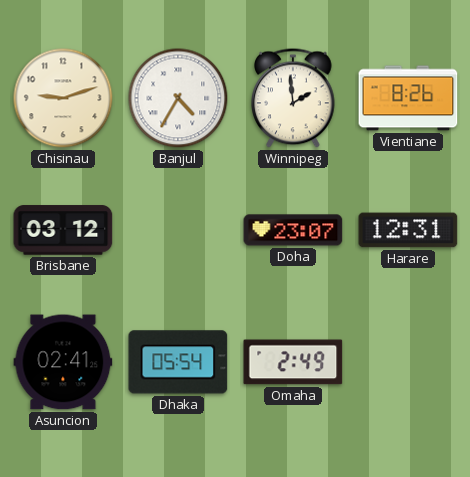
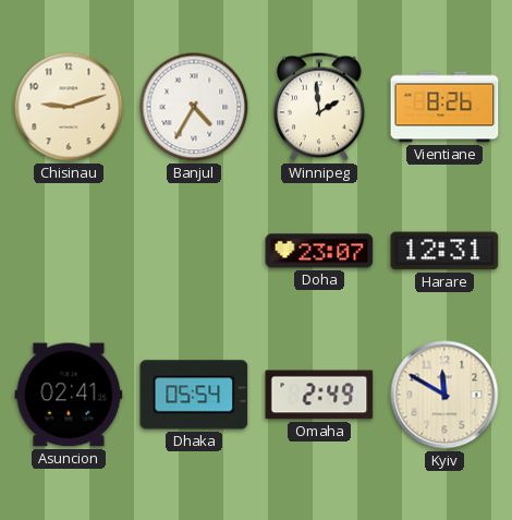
Brisbane: 03:12 -> none
Kyiv: none -> 11:50
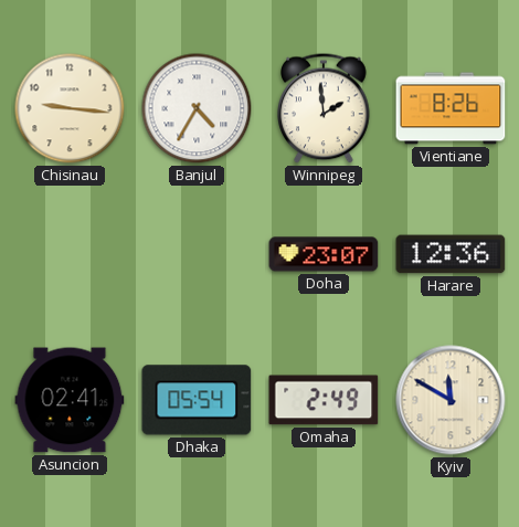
Chisinau: 9:12 -> 9:16
Harare: 12:31 -> 12:36
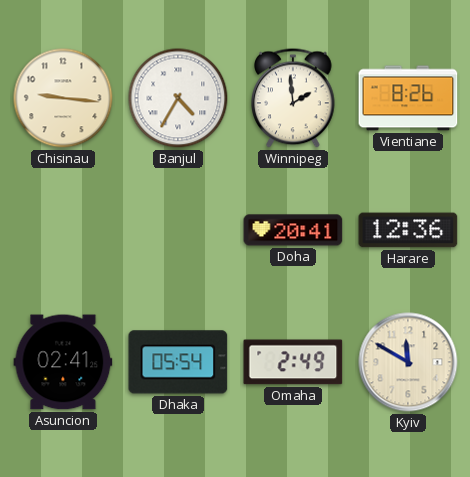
Doha: 23:07 -> 20:41
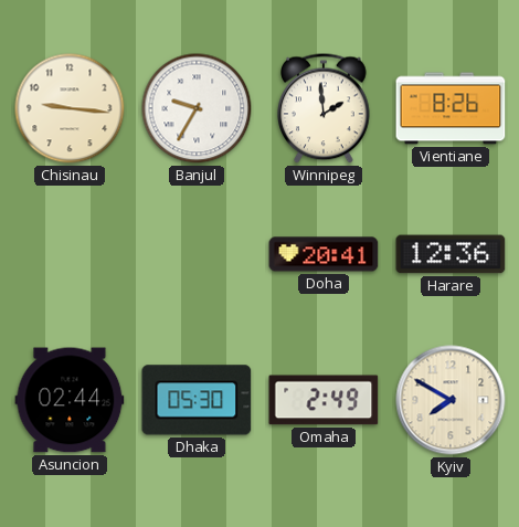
Banjul: 4:35 -> 9:35
Asuncion: 02:41 -> 02:44
Dhaka: 05:54 -> 05:30
Kyiv: 11:50 -> 7:50
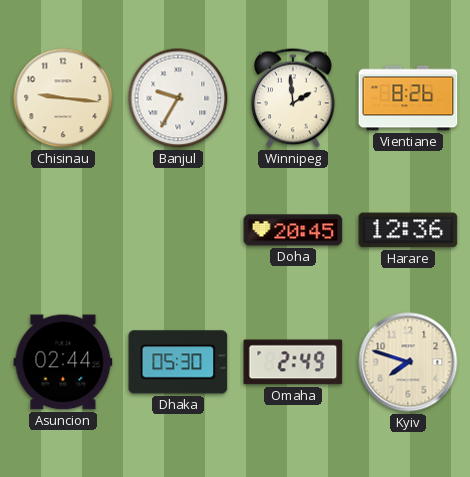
Doha: 20:41 -> 20:45
Kyiv: 7:50 -> 7:48
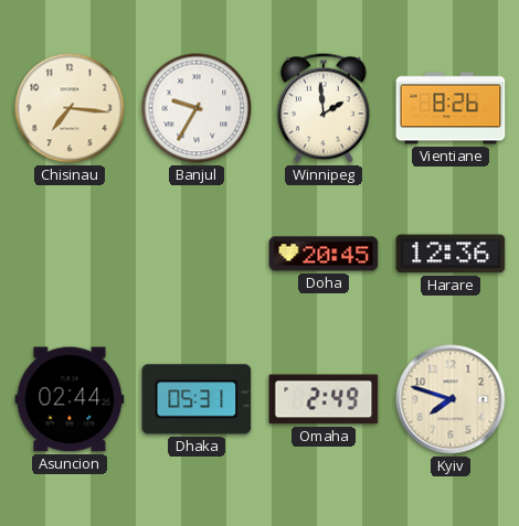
Chisinau: 9:16 -> 7:16
Dhaka: 05:30 -> 05:31
